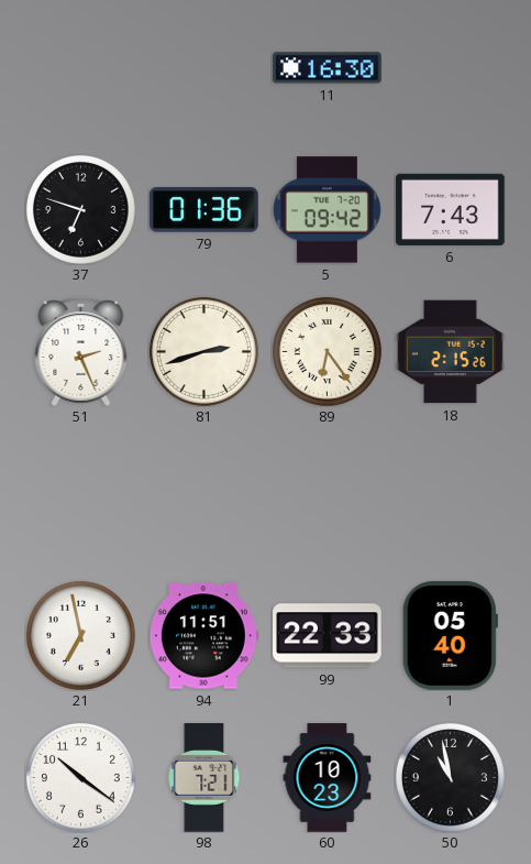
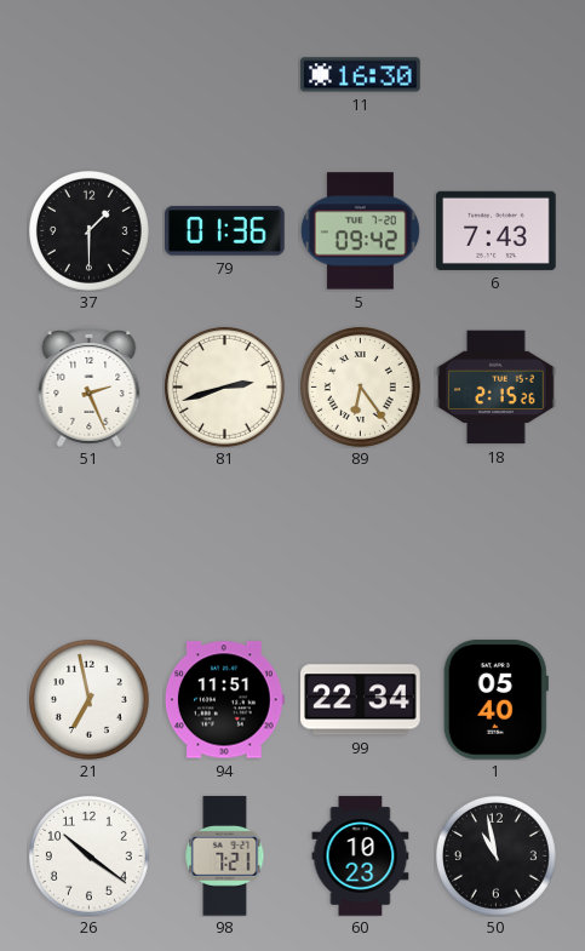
37: 6:48 -> 1:30
99: 22:33 -> 22:34
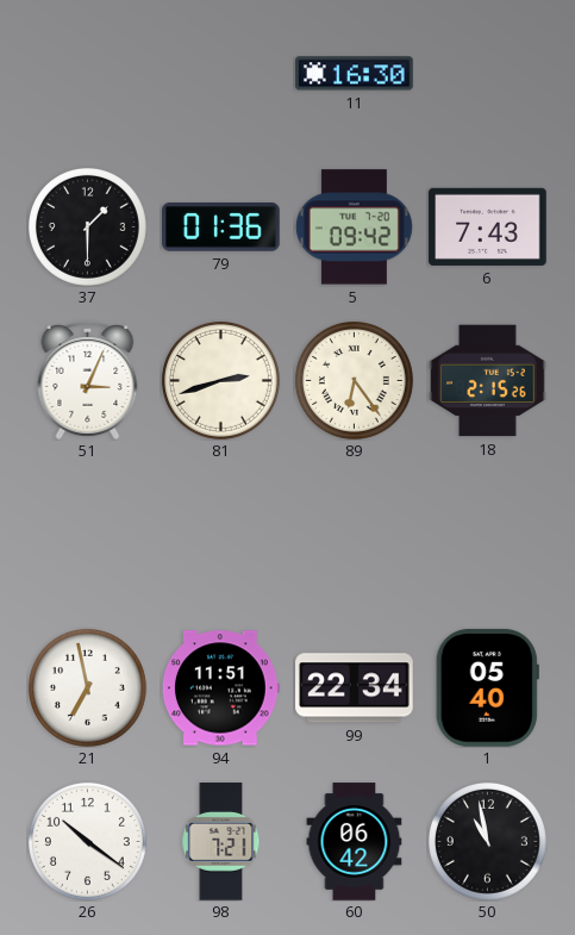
51: 2:26 -> 3:04
60: 10:23 -> 06:42
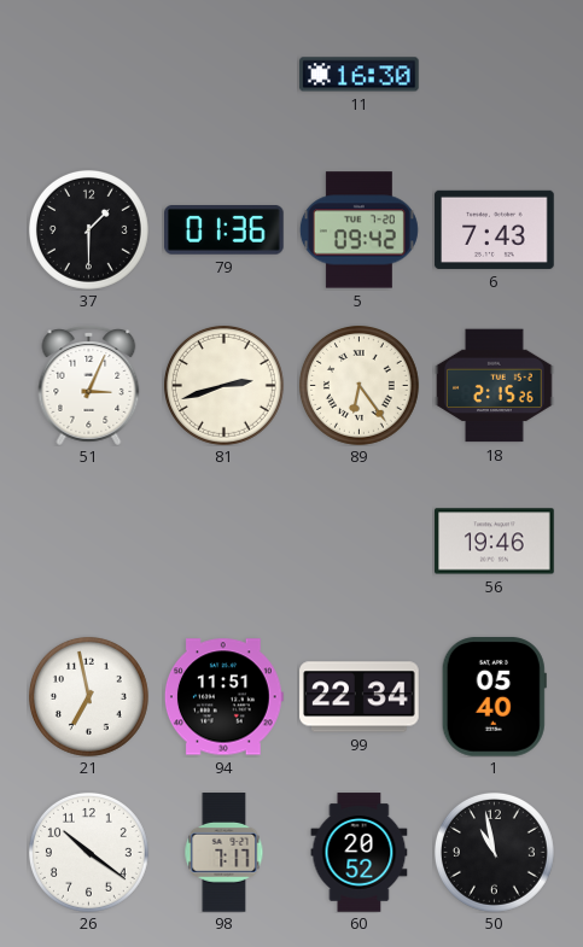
56: none -> 19:46
98: 7:21 -> 7:17
60: 06:42 -> 20:52
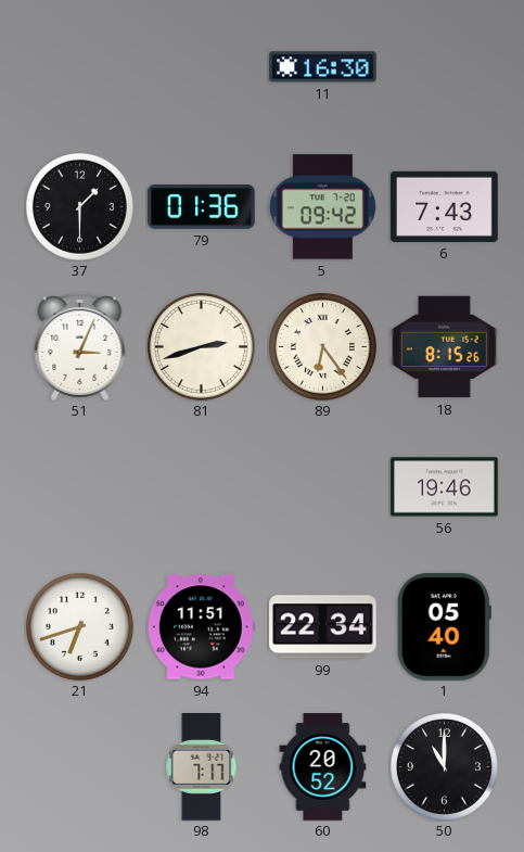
18: 2:15 -> 8:15
21: 6:58 -> 6:42
26: 10:21 -> none
50: 10:58 -> 11:00
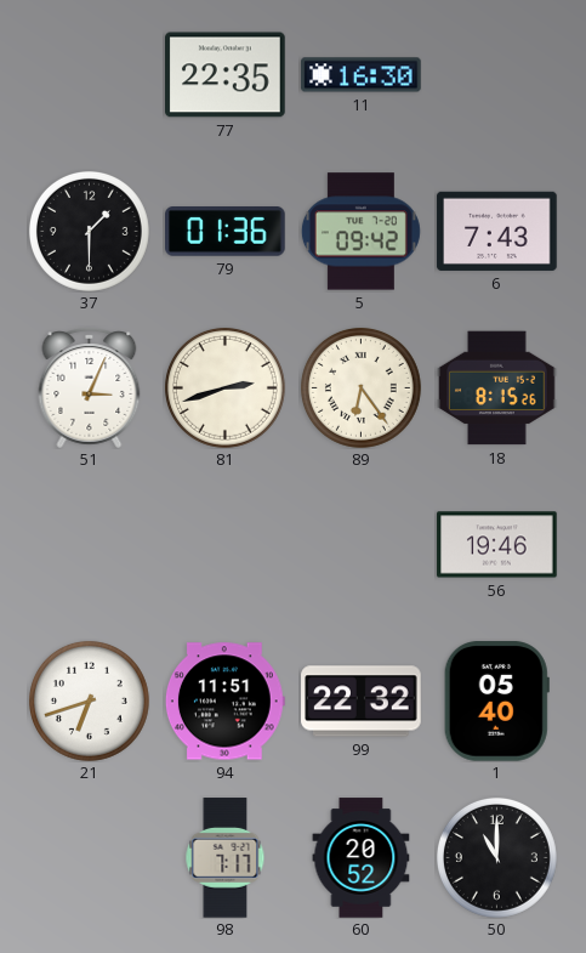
77: none -> 22:35
99: 22:34 -> 22:32
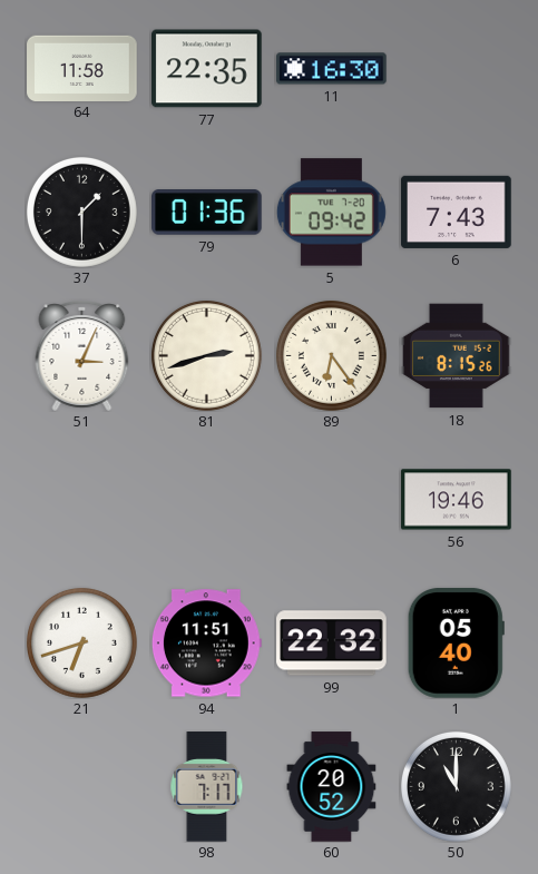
64: none -> 11:58
